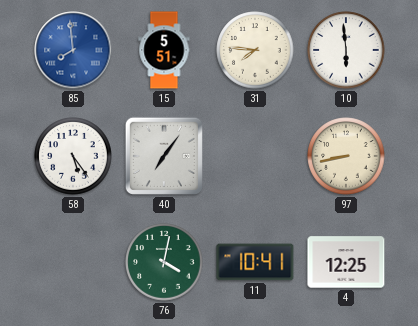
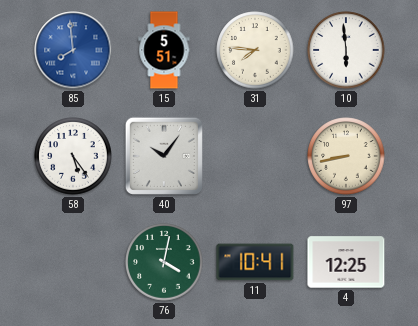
40: 7:06 -> 10:06
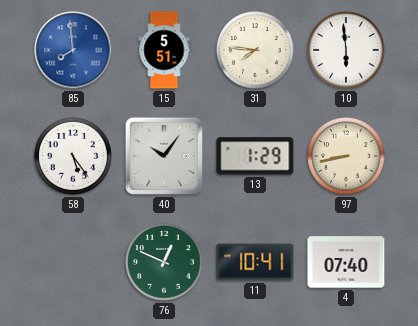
13: none -> 1:29
76: 4:02 -> 12:49
4: 12:25 -> 07:40
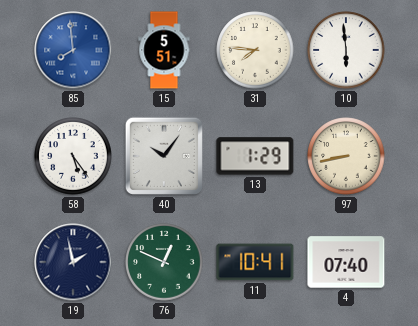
19: none -> 1:58
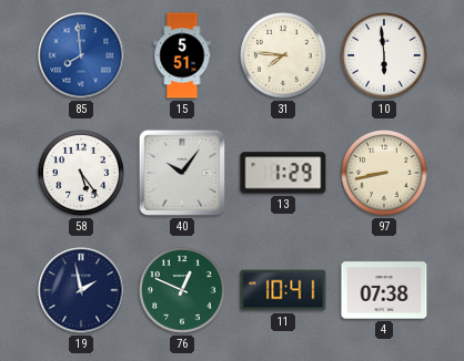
4: 07:40 -> 07:38
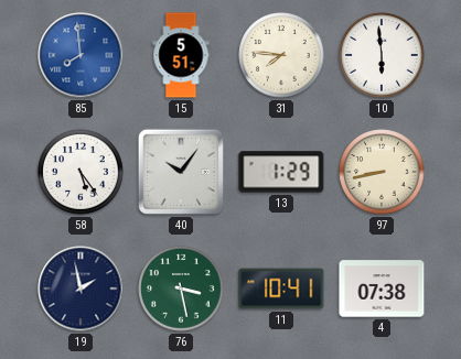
76: 12:49 -> 3:28
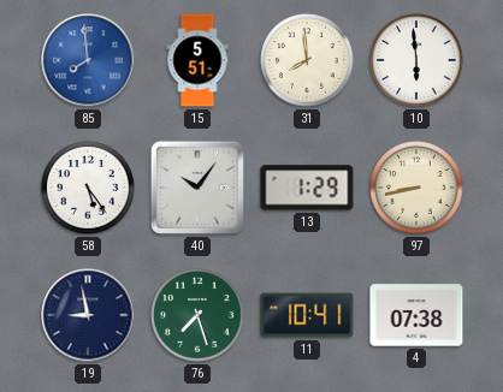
31: 7:46 -> 7:59
19: 1:58 -> 8:58
76: 3:28 -> 7:27
